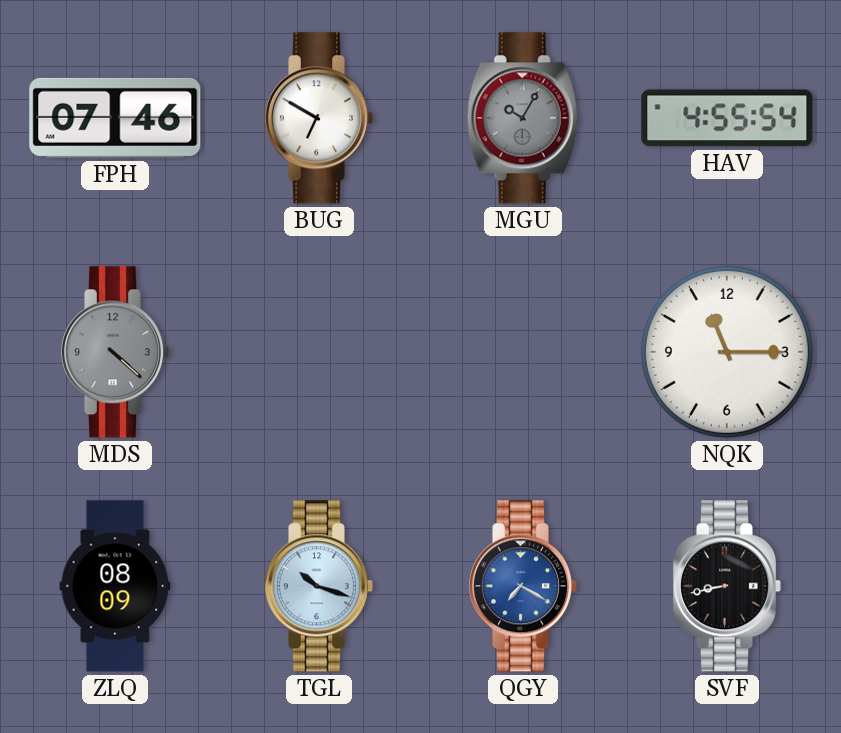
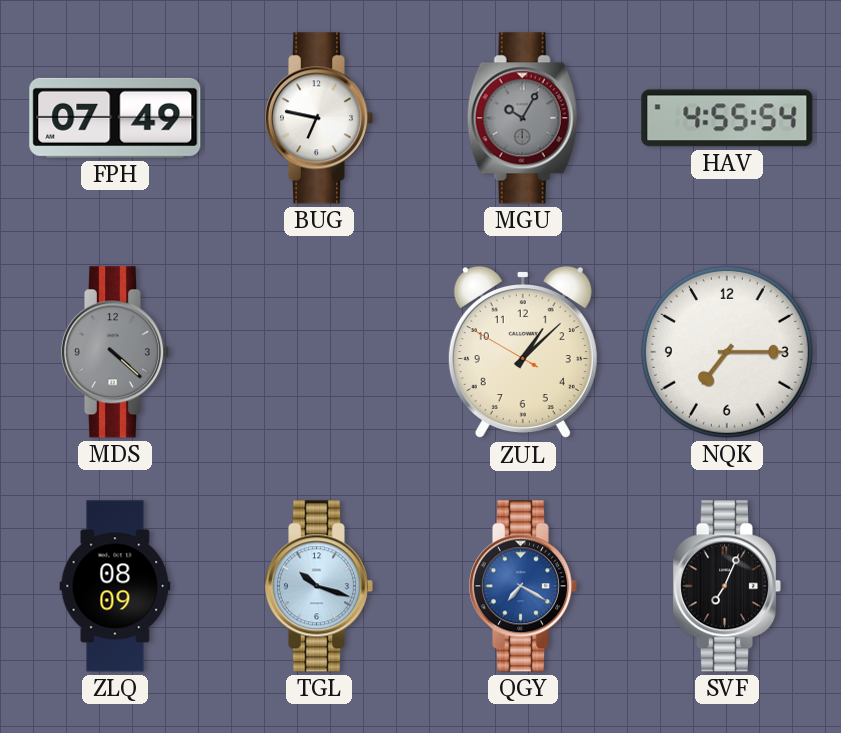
FPH: 07:46 -> 07:49
BUG: 6:50 -> 6:47
ZUL: none -> 1:07
NQK: 11:15 -> 7:15
SVF: 8:43 -> 7:04
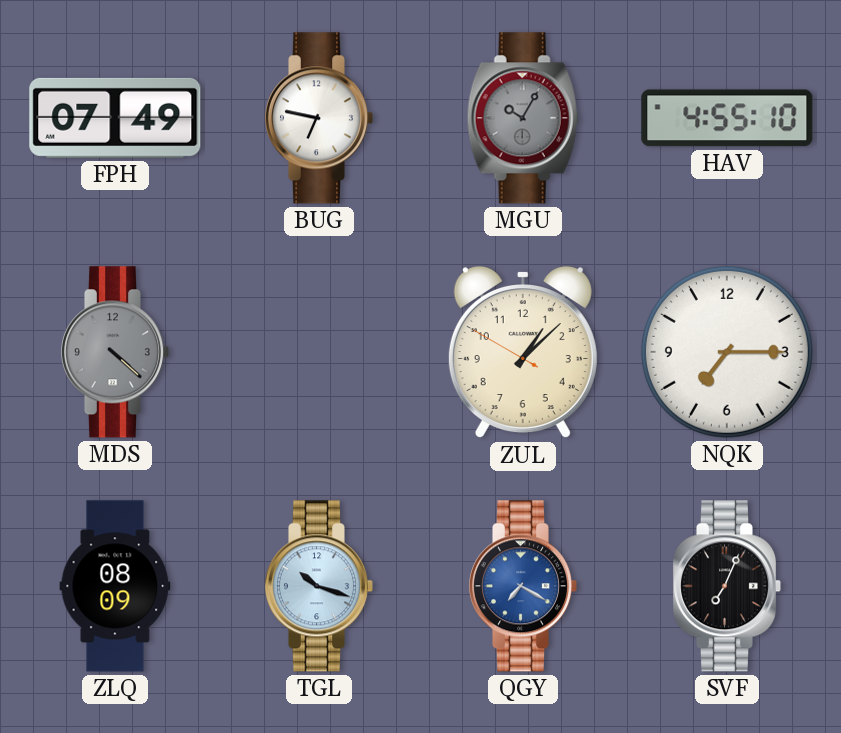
HAV: 4:55:54 -> 4:55:10
